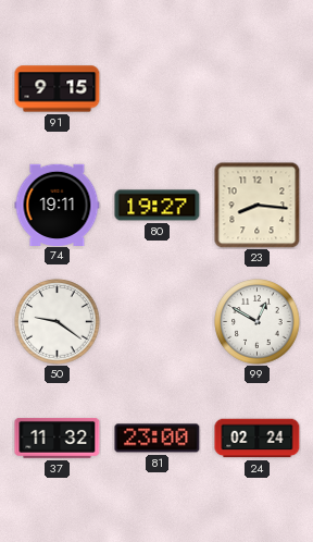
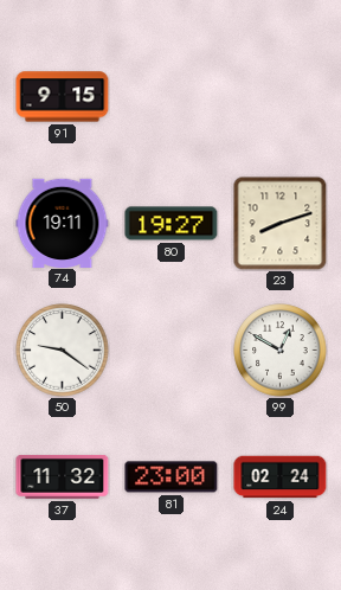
23: 8:16 -> 8:12
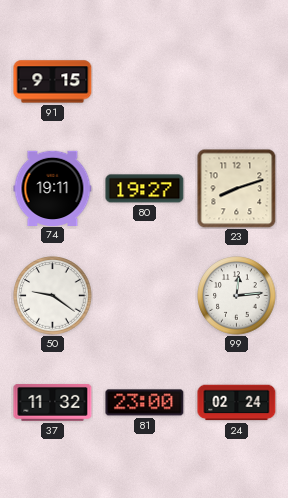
99: 12:50 -> 12:14
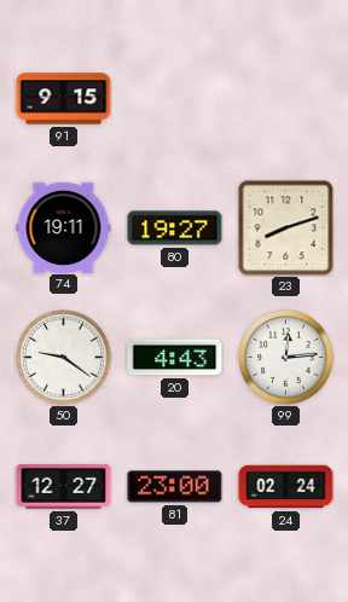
20: none -> 4:43
37: 11:32 -> 12:27
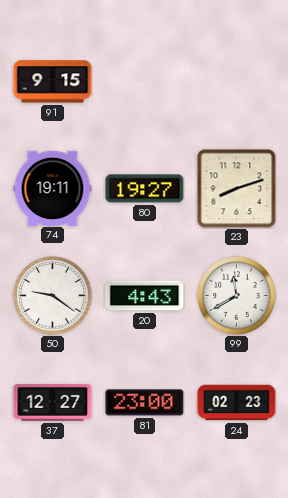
99: 12:14 -> 11:40
24: 02:24 -> 02:23
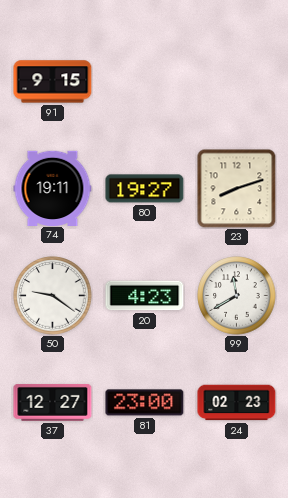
20: 4:43 -> 4:23
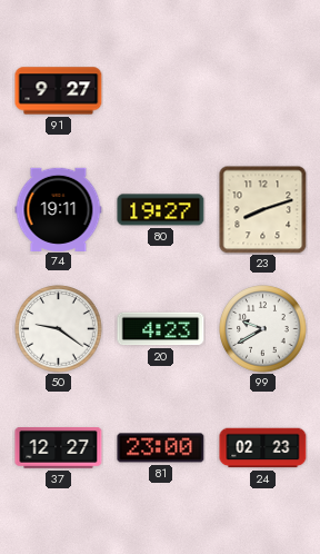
91: 9:15 -> 9:27
99: 11:40 -> 9:40
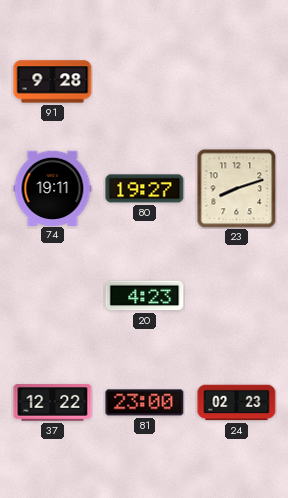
91: 9:27 -> 9:28
50: 9:21 -> none
99: 9:40 -> none
37: 12:27 -> 12:22
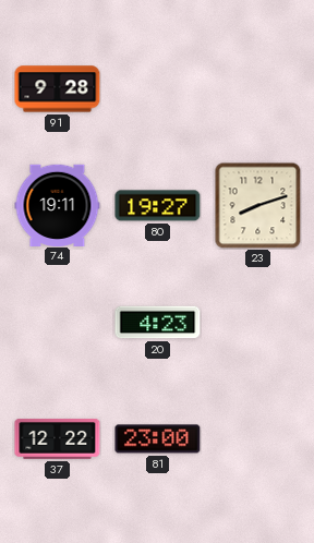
24: 02:23 -> none
